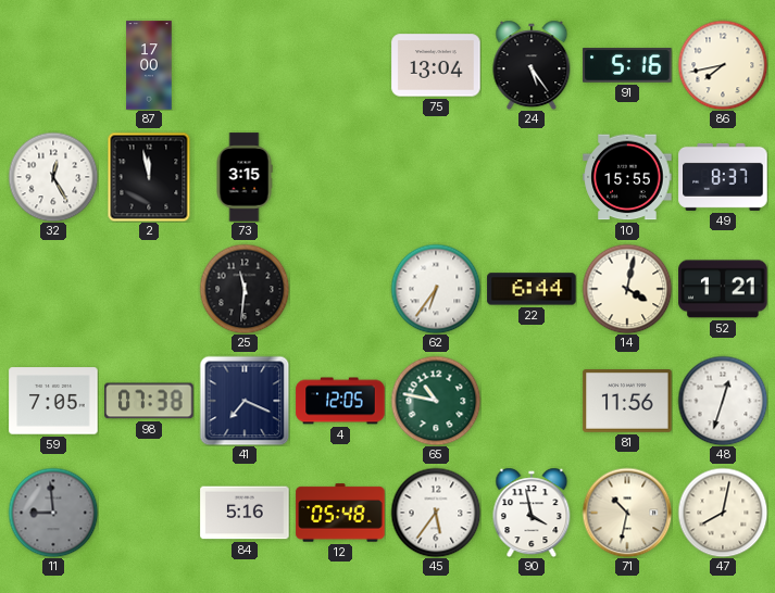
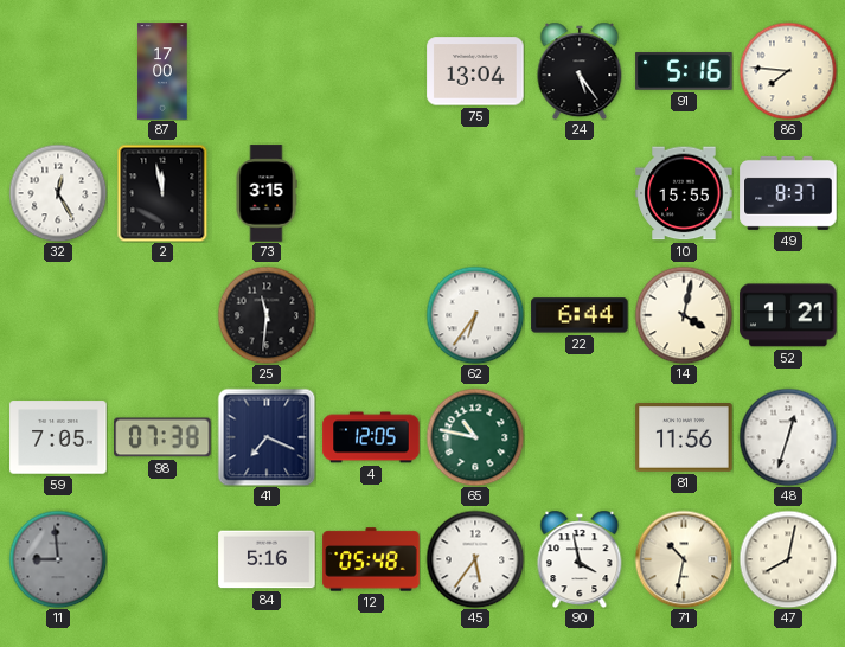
86: 7:43 -> 7:46
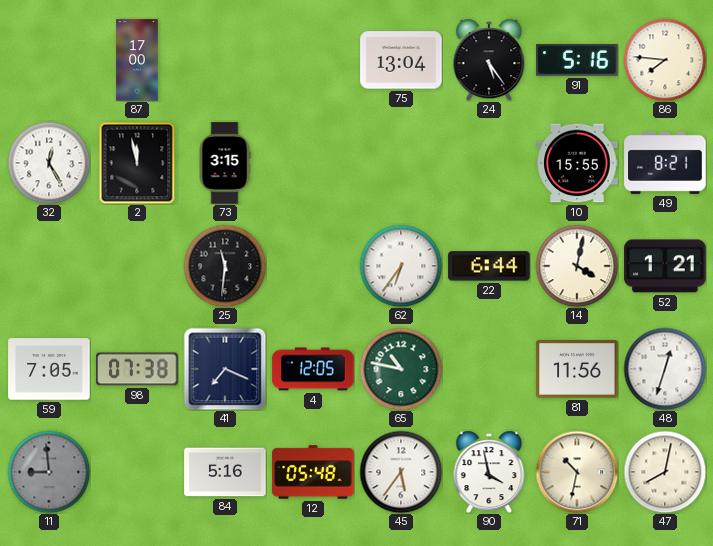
49: 8:37 -> 8:21
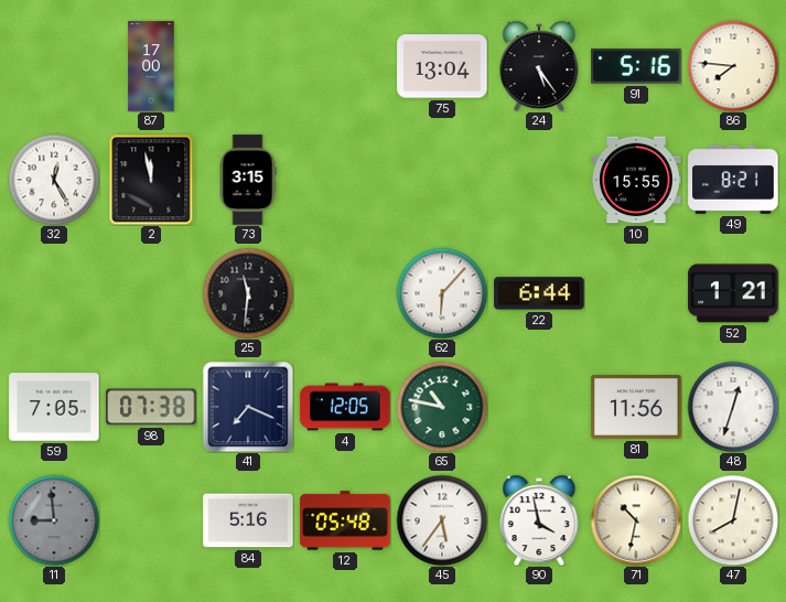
62: 6:36 -> 6:07
14: 4:02 -> none
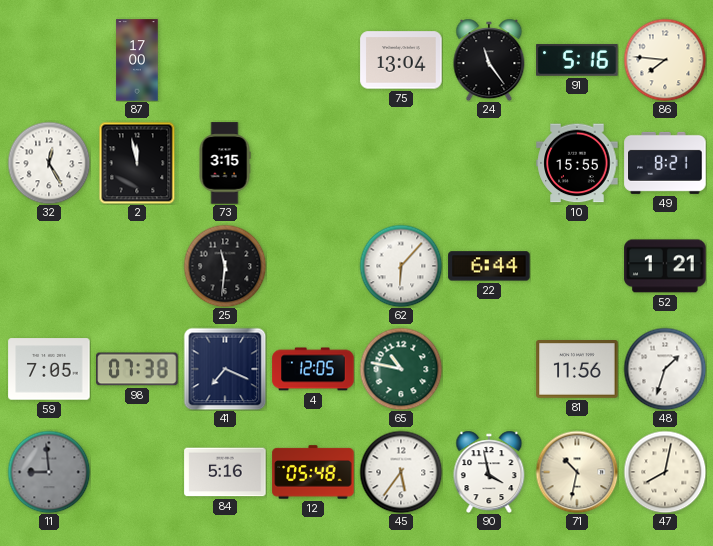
24: 5:24 -> 11:24
48: 12:33 -> 1:33
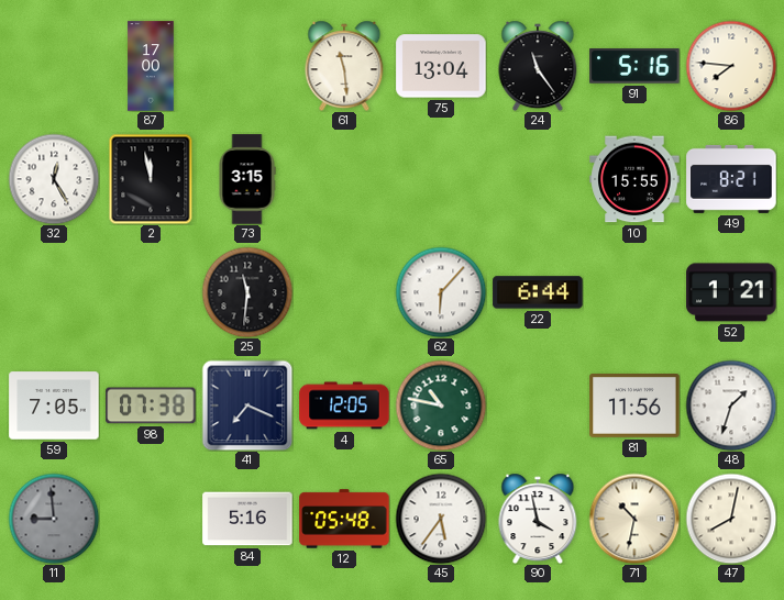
61: none -> 11:29
